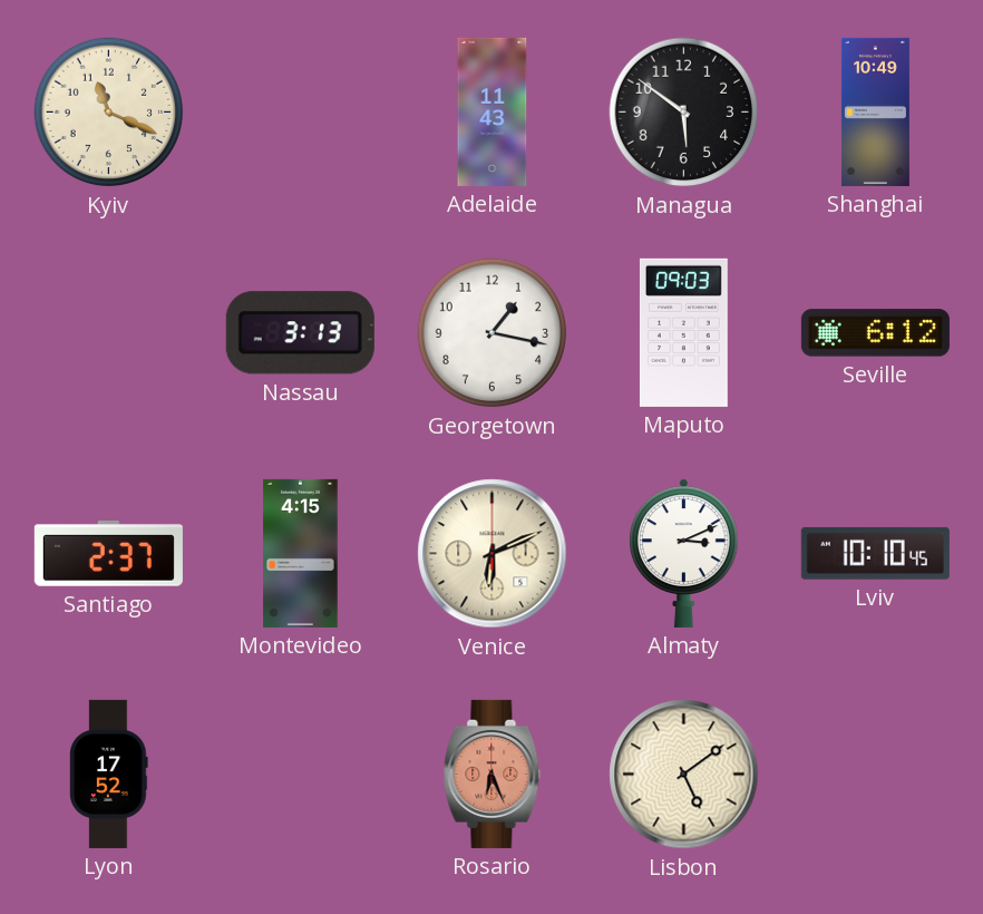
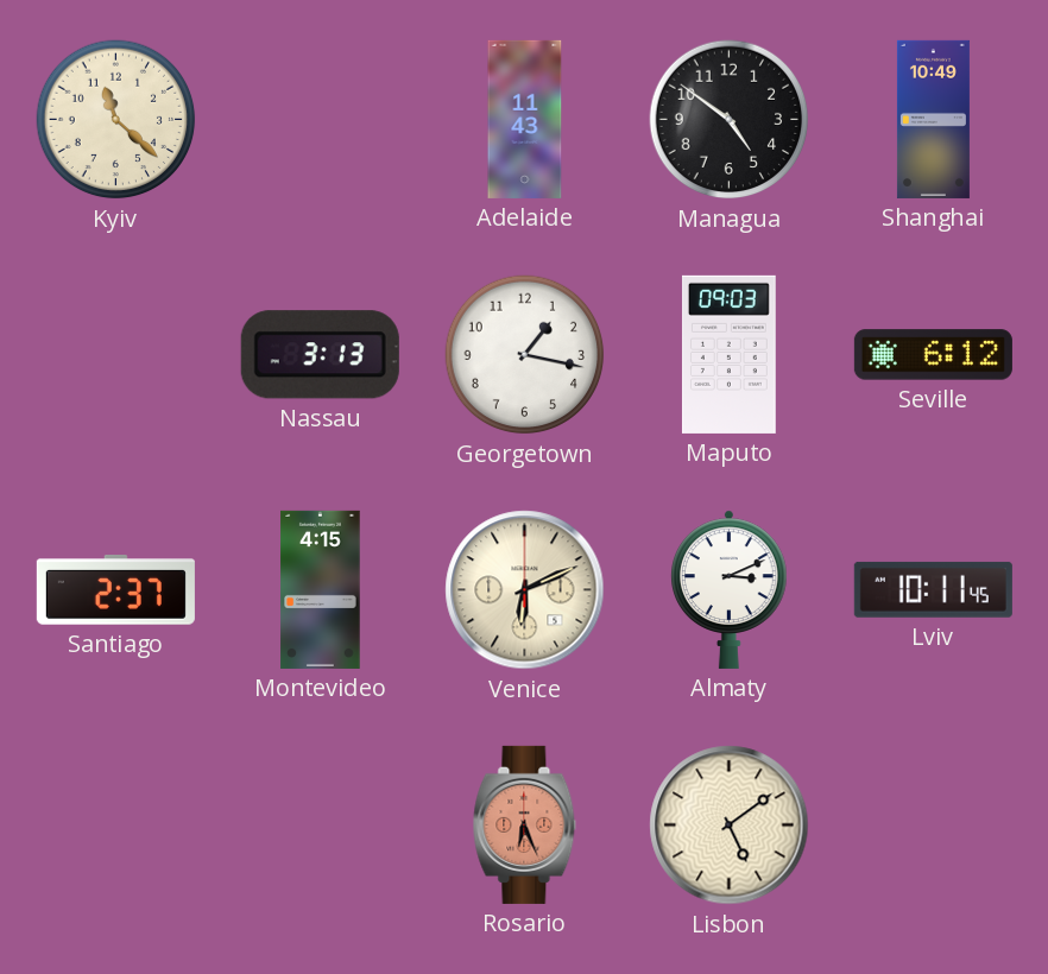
Kyiv: 11:19 -> 11:22
Managua: 5:51 -> 4:51
Lviv: 10:10 -> 10:11
Lyon: 17:52 -> none
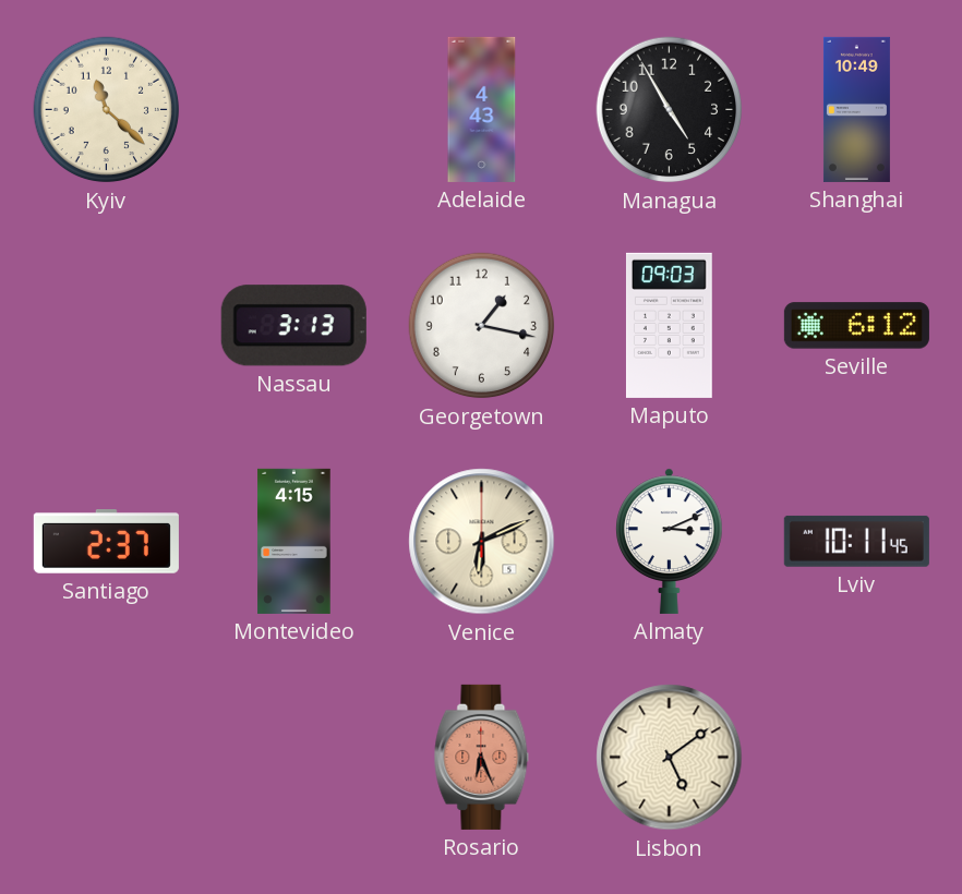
Adelaide: 11:43 -> 4:43
Managua: 4:51 -> 4:55
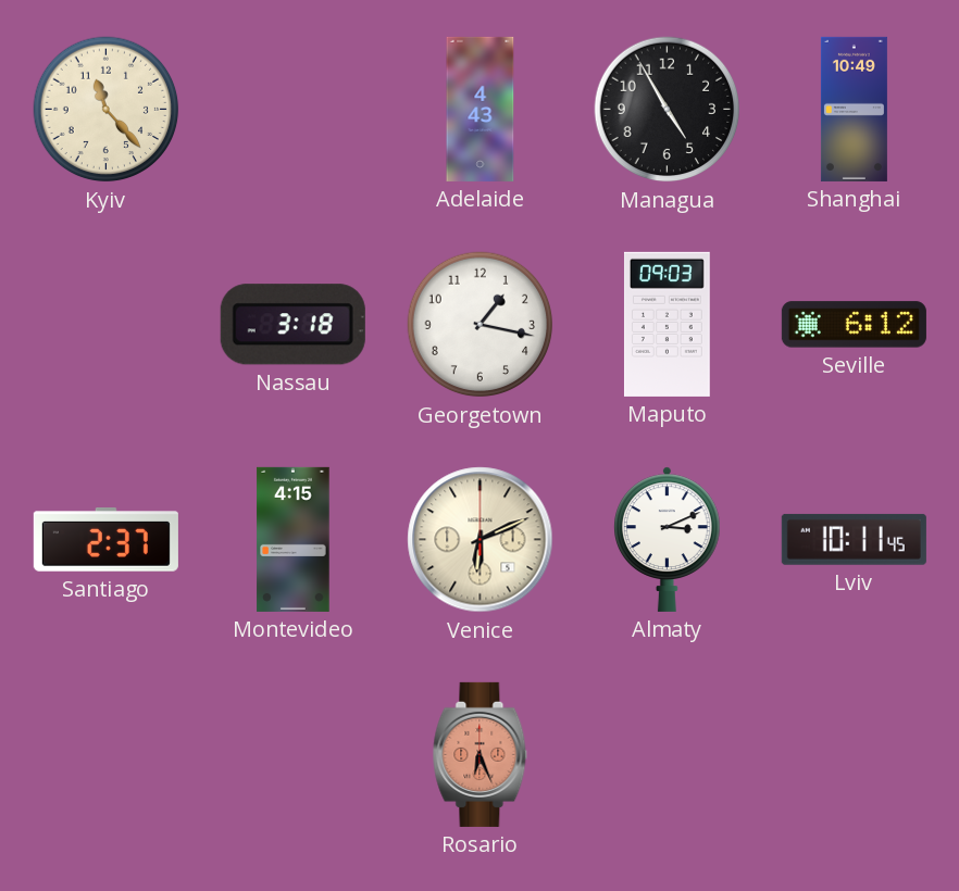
Kyiv: 11:22 -> 11:23
Nassau: 3:13 -> 3:18
Lisbon: 5:09 -> none
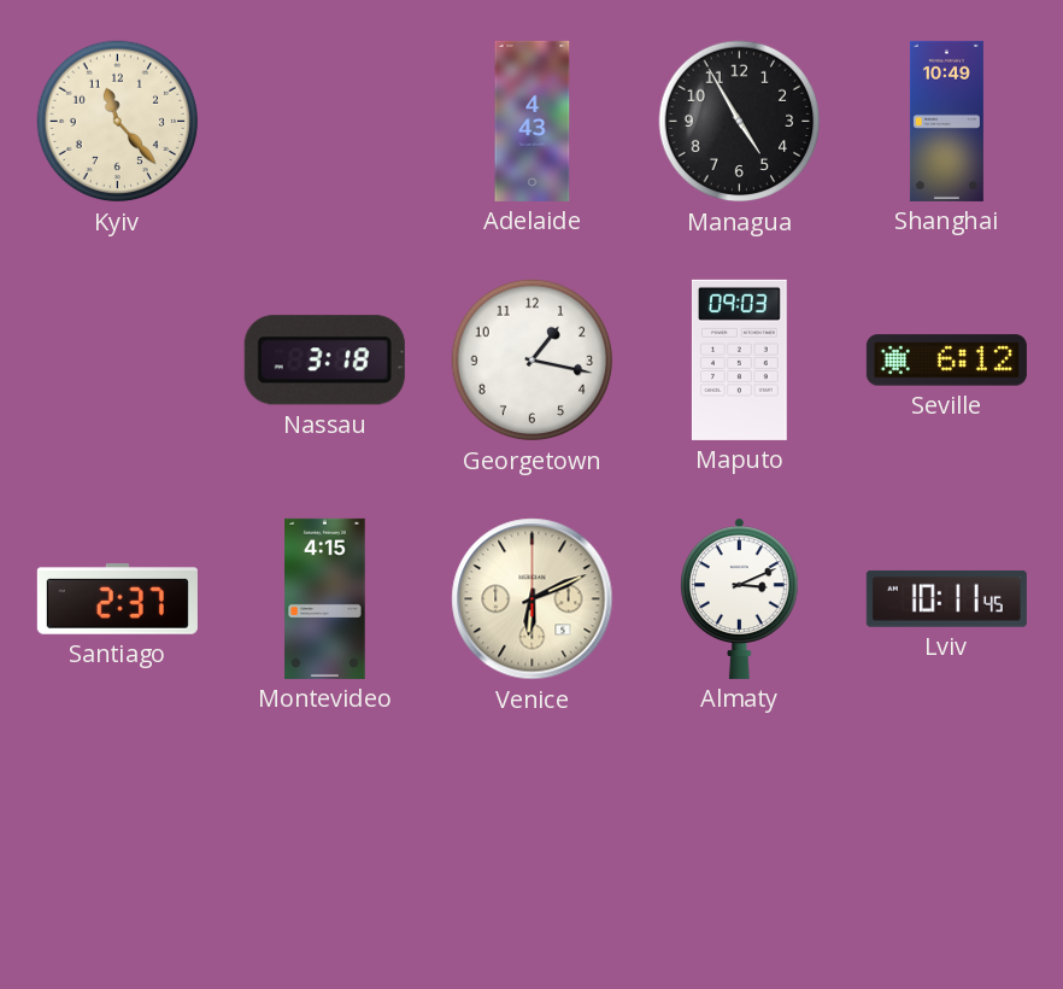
Rosario: 6:26 -> none
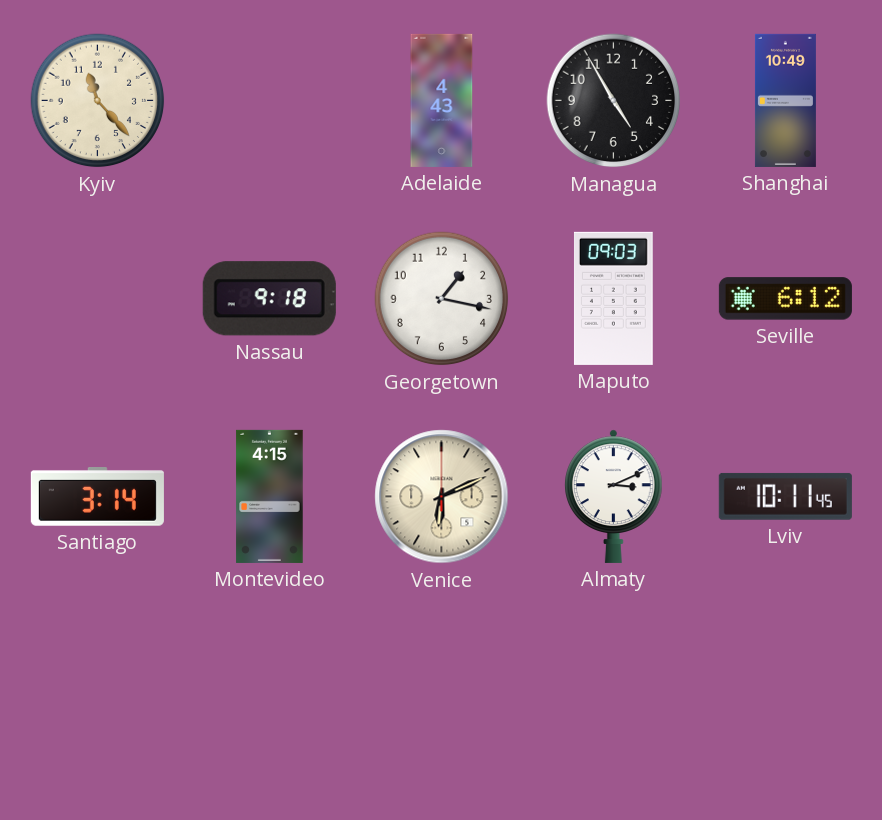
Nassau: 3:18 -> 9:18
Santiago: 2:37 -> 3:14
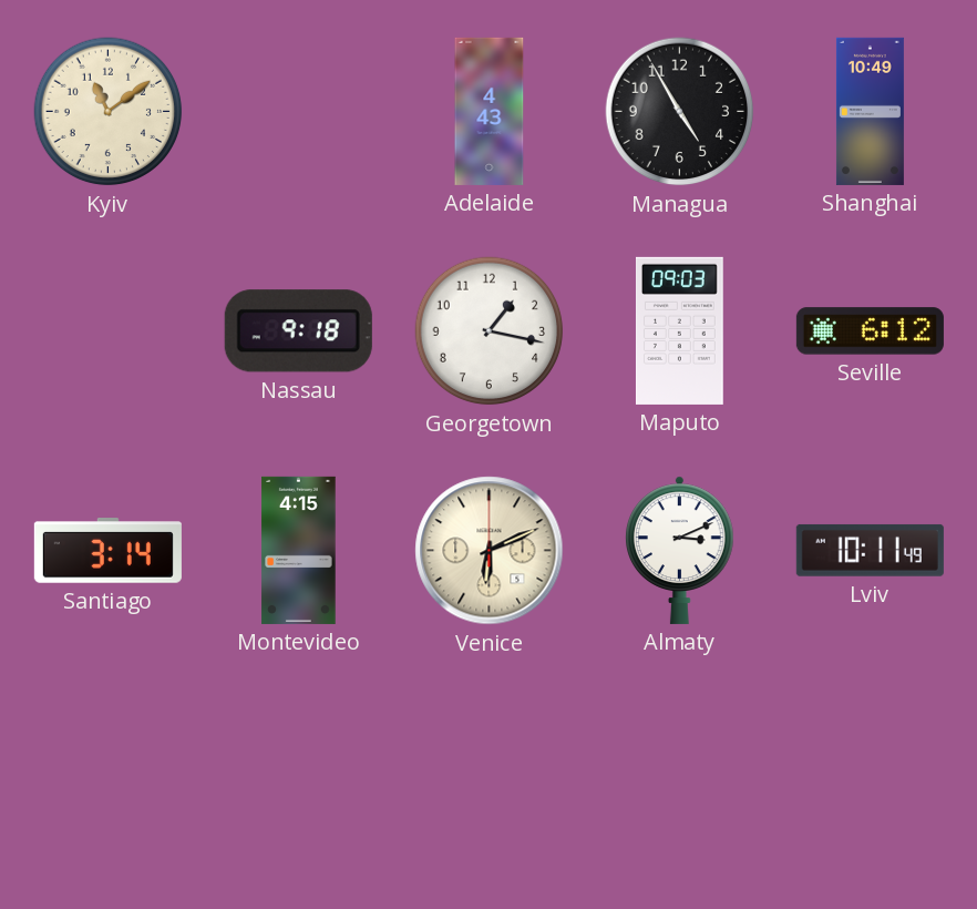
Kyiv: 11:23 -> 11:09
Lviv: 10:11:45 -> 10:11:49
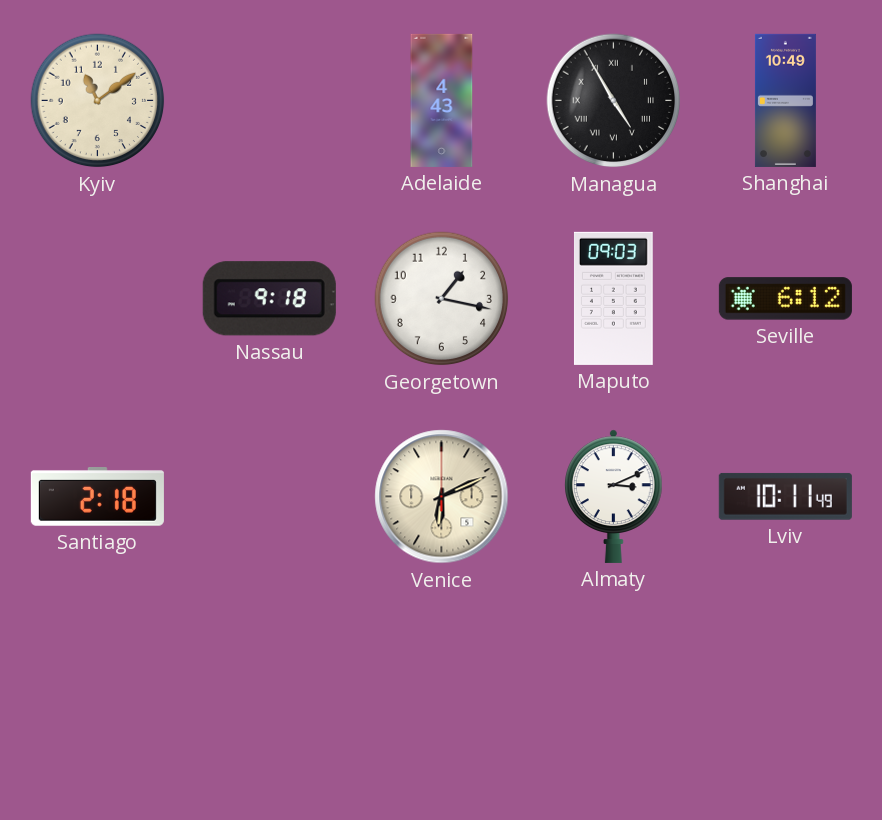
Managua numerals: Arabic -> Roman
Santiago: 3:14 -> 2:18
Montevideo: 4:15 -> none
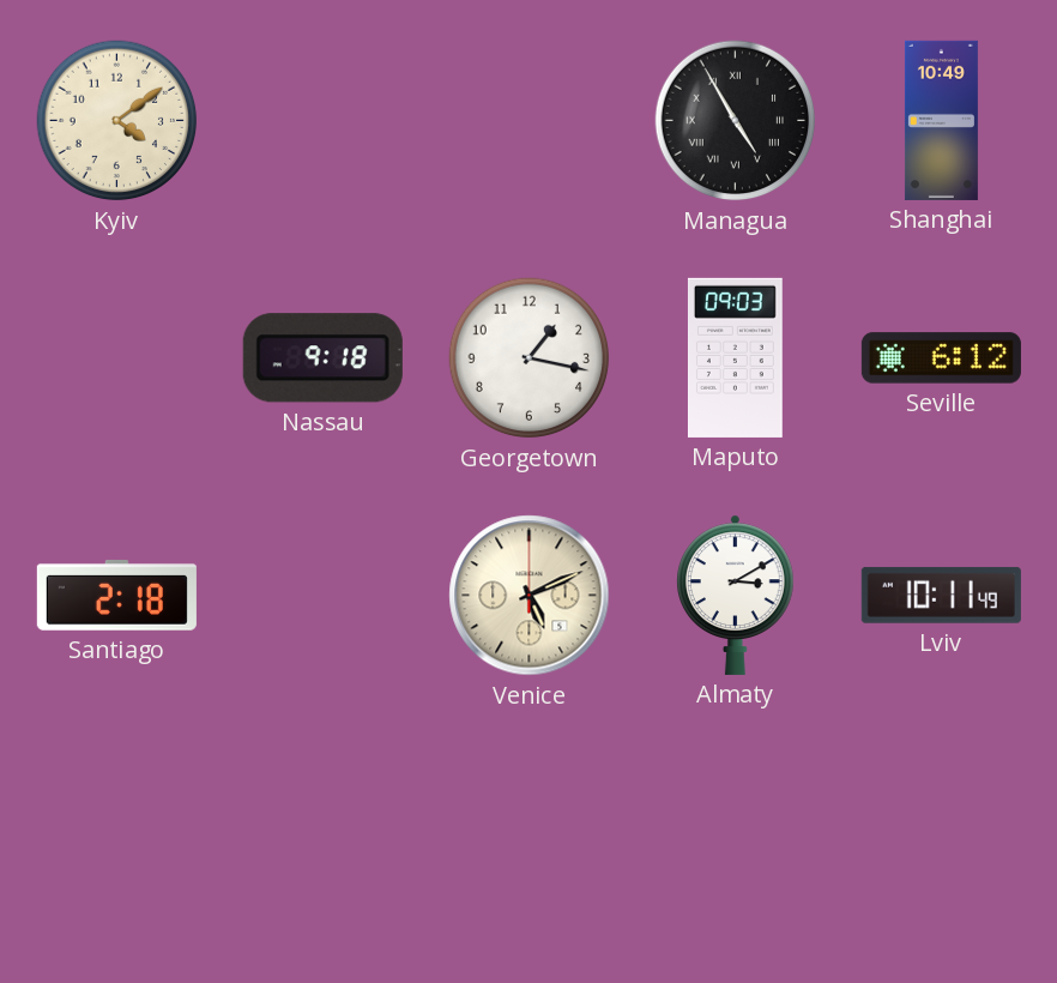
Kyiv: 11:09 -> 4:09
Adelaide: 4:43 -> none
Venice: 6:11 -> 5:11
Almaty: 3:11 -> 3:10
